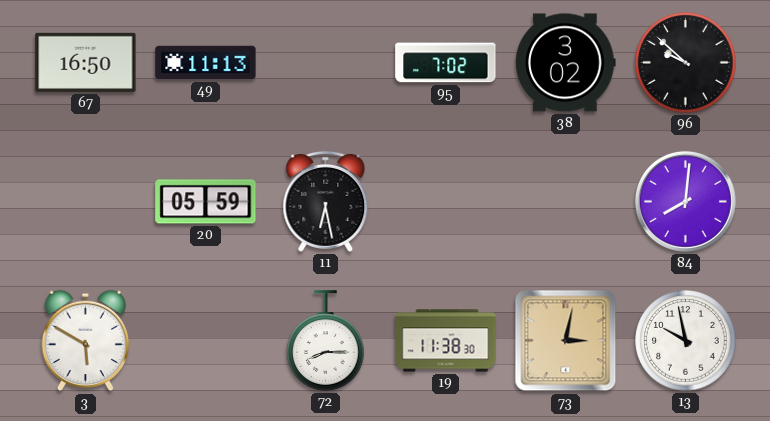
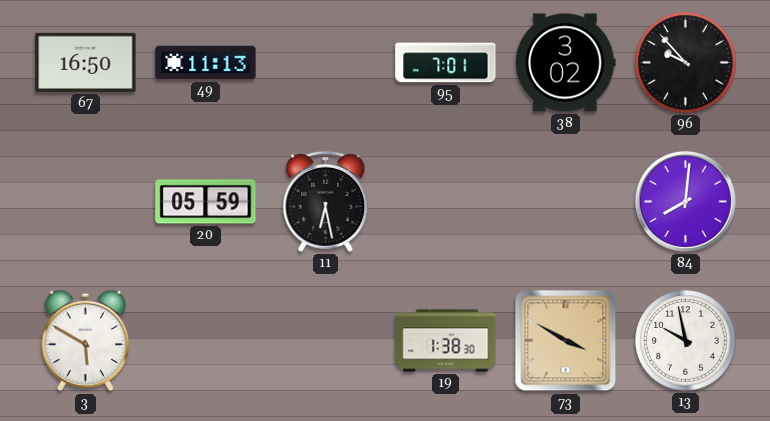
95: 7:02 -> 7:01
96: 9:52 -> 9:53
72: 8:15 -> none
19: 11:38 -> 1:38
73: 3:02 -> 3:50
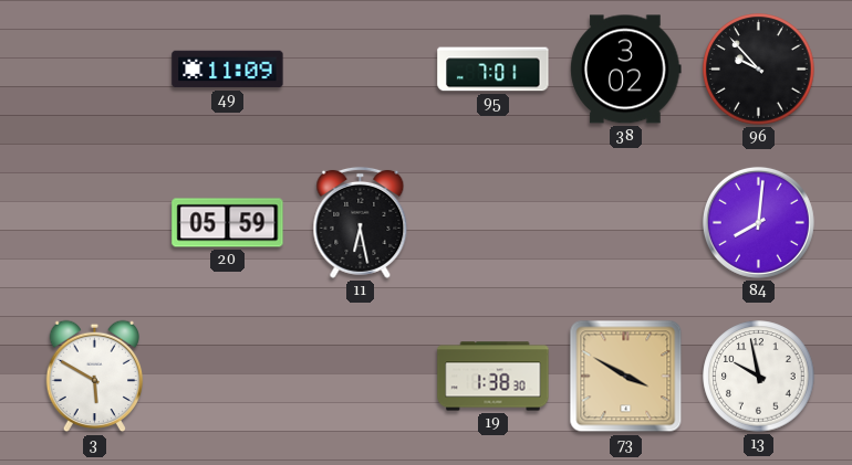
67: 16:50 -> none
49: 11:13 -> 11:09
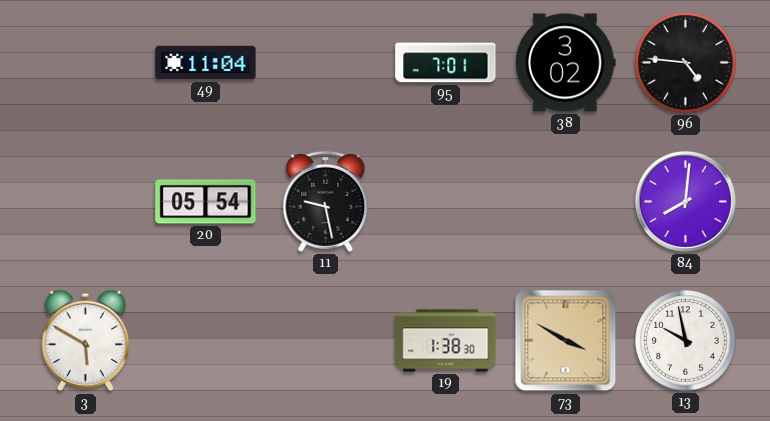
49: 11:09 -> 11:04
96: 9:53 -> 4:46
20: 05:59 -> 05:54
11: 6:28 -> 9:28
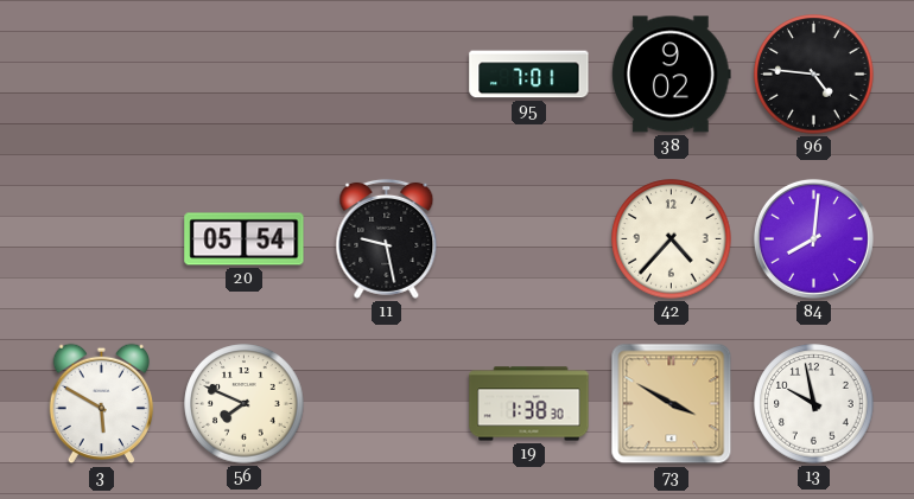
49: 11:04 -> none
38: 3:02 -> 9:02
42: none -> 4:37
56: none -> 7:49
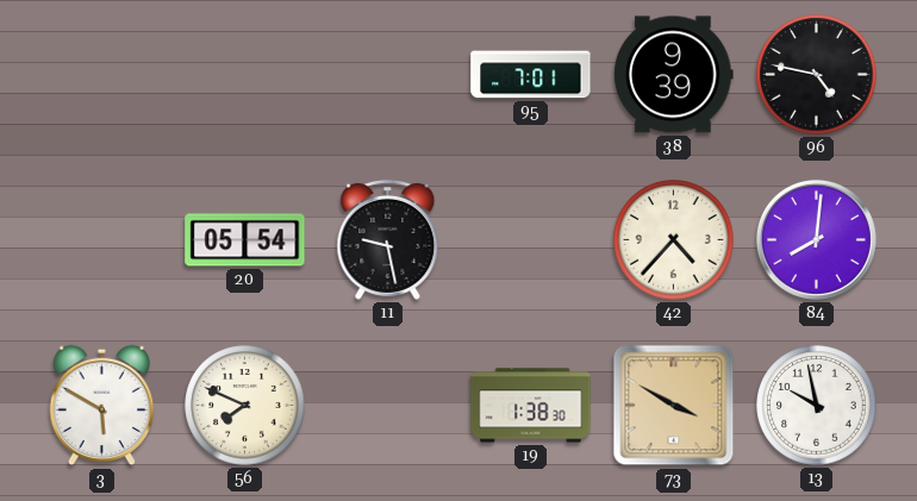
38: 9:02 -> 9:39
96: 4:46 -> 4:47
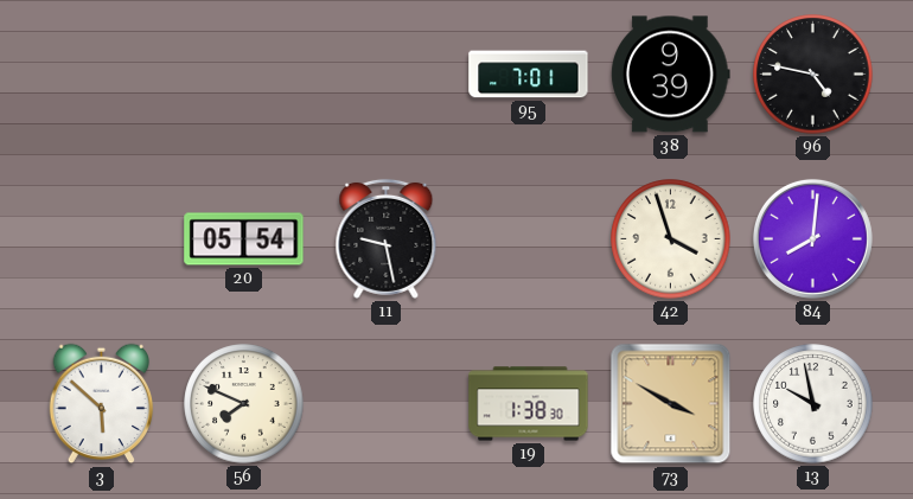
42: 4:37 -> 3:57
3: 5:50 -> 5:52
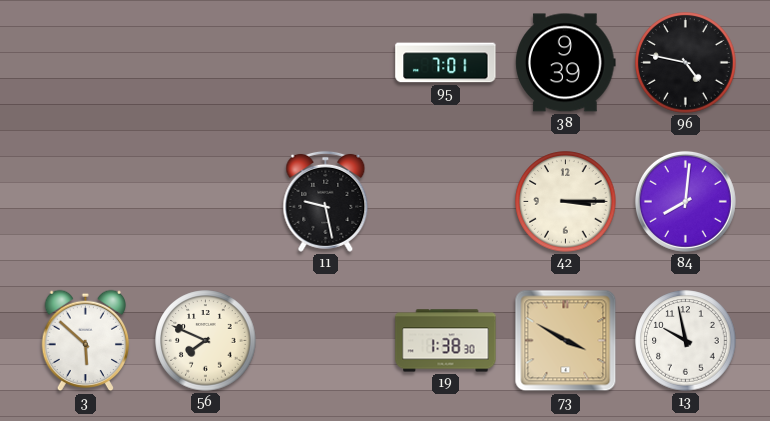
20: 05:54 -> none
42: 3:57 -> 3:15
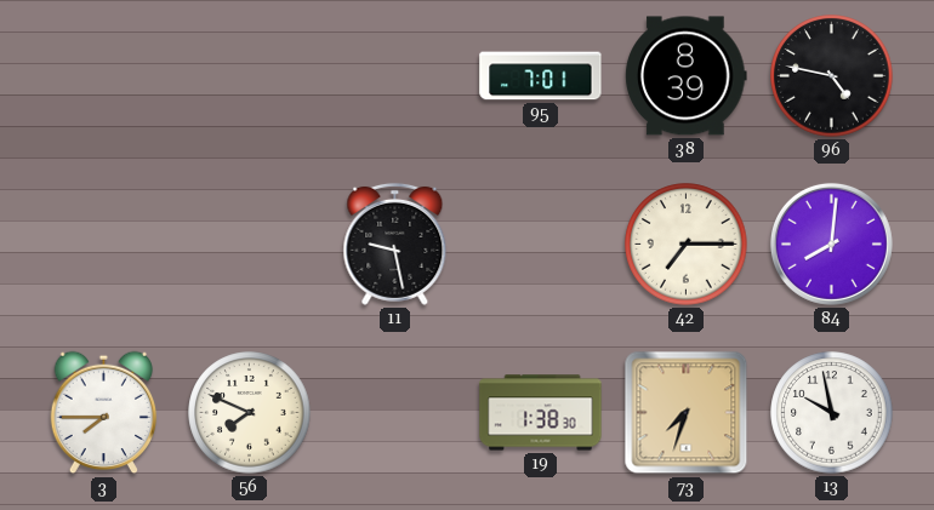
38: 9:39 -> 8:39
42: 3:15 -> 7:15
3: 5:52 -> 7:45
73: 3:50 -> 7:33
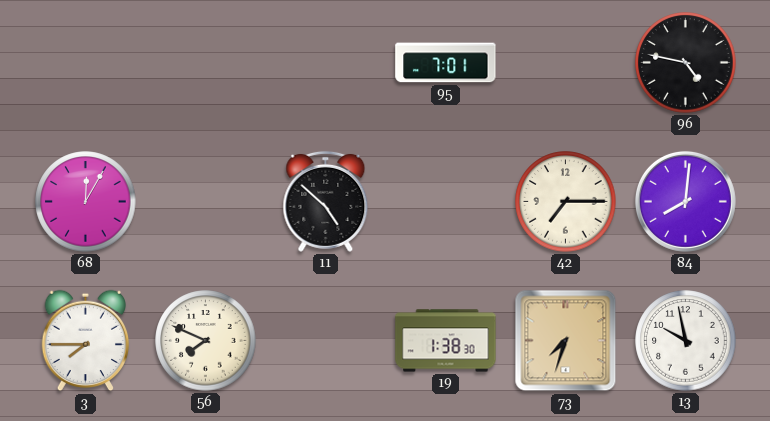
38: 8:39 -> none
68: none -> 12:05
11: 9:28 -> 4:52
